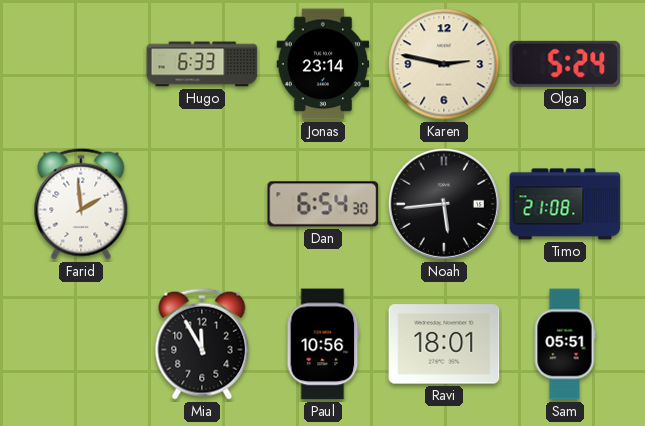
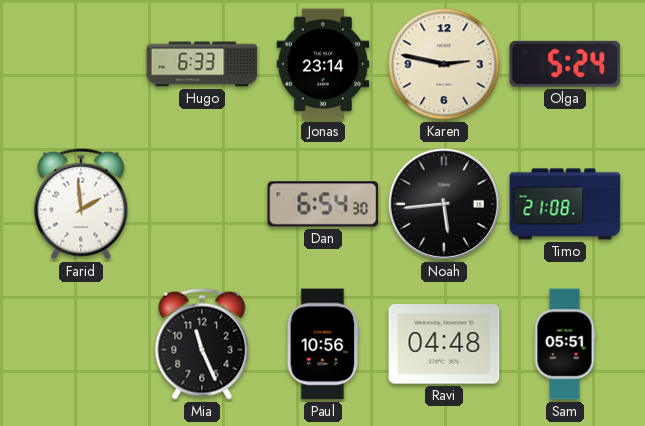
Mia: 11:55 -> 11:26
Ravi: 18:01 -> 04:48
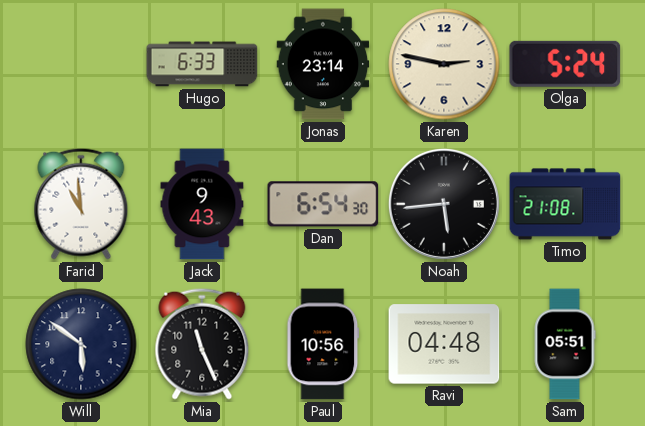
Farid: 1:59 -> 10:59
Jack: none -> 9:43
Will: none -> 5:51
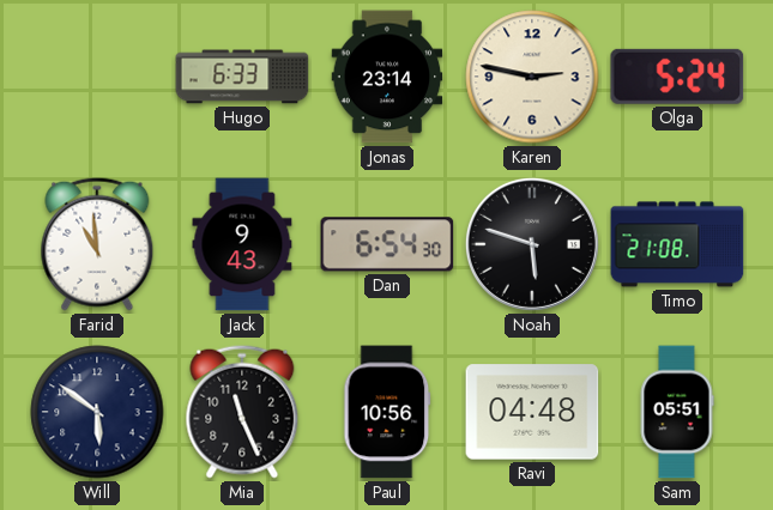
Noah: 5:44 -> 5:48
